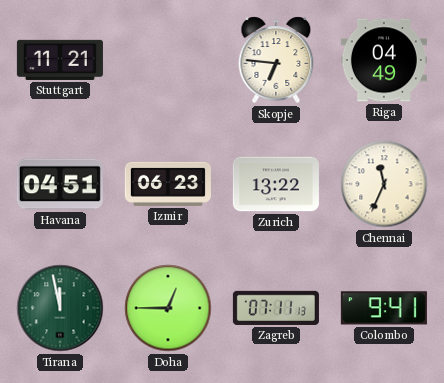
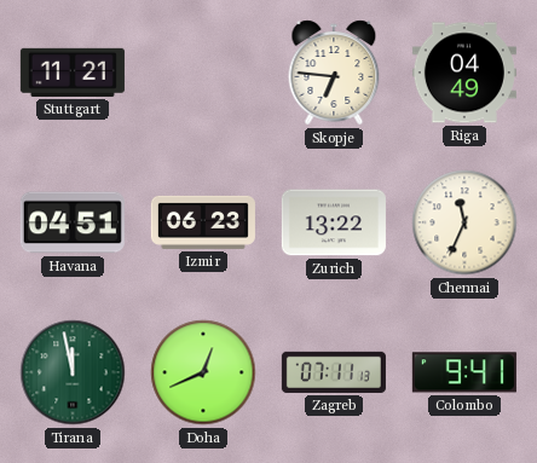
Doha: 12:45 -> 12:41
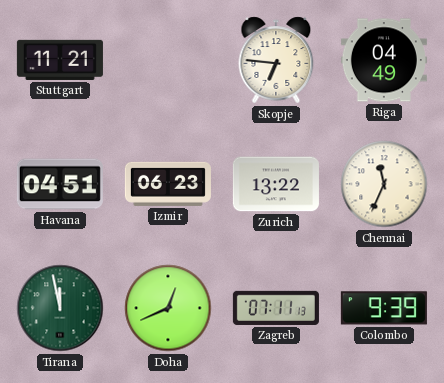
Colombo: 9:41 -> 9:39
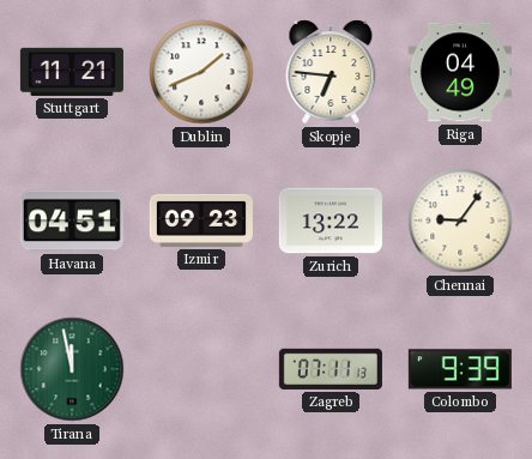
Dublin: none -> 1:41
Izmir: 06:23 -> 09:23
Chennai: 11:34 -> 9:06
Doha: 12:41 -> none
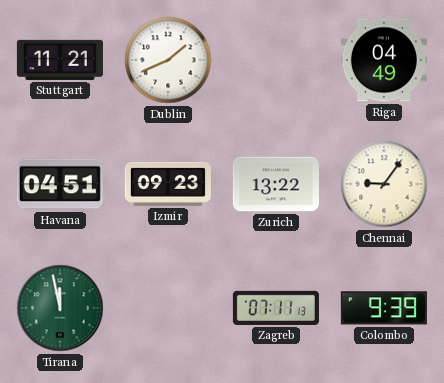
Skopje: 6:46 -> none
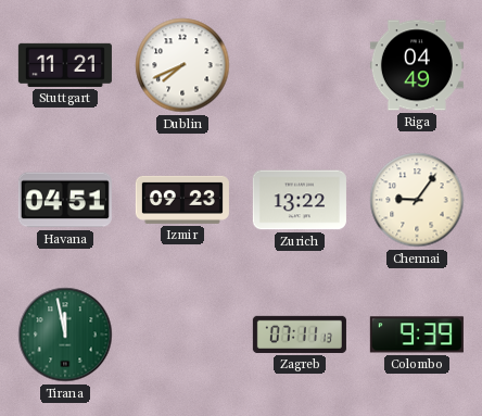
Dublin: 1:41 -> 7:41
